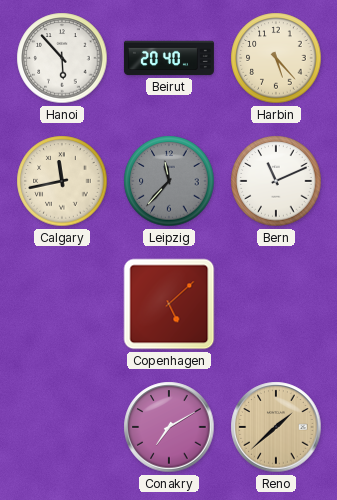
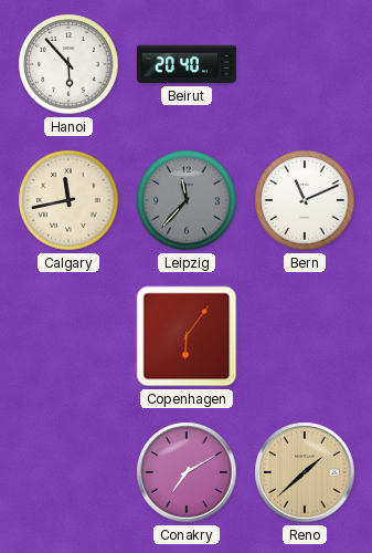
Harbin: 5:23 -> none
Copenhagen: 5:08 -> 6:06
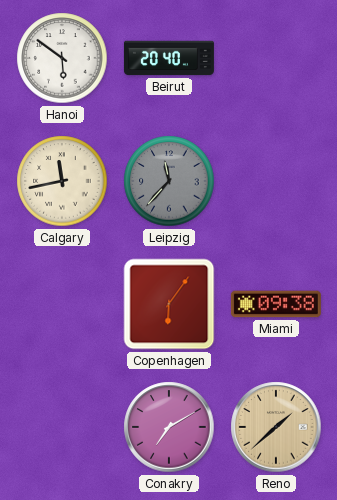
Hanoi: 5:53 -> 5:51
Bern: 11:11 -> none
Miami: none -> 09:38
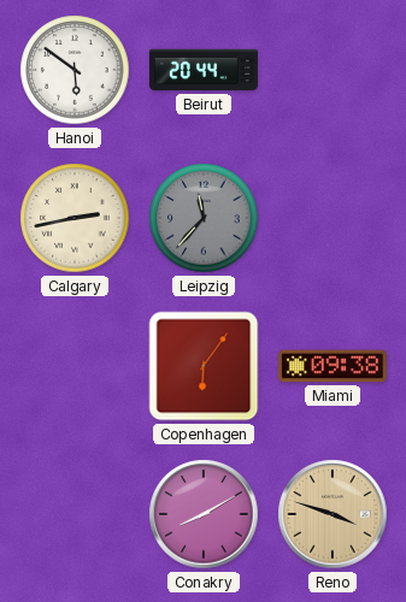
Beirut: 20:40 -> 20:44
Calgary: 11:43 -> 2:43
Conakry: 7:10 -> 8:10
Reno: 1:38 -> 3:48
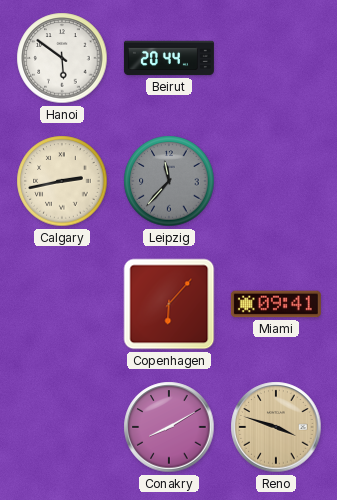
Copenhagen: 6:06 -> 6:07
Miami: 09:38 -> 09:41
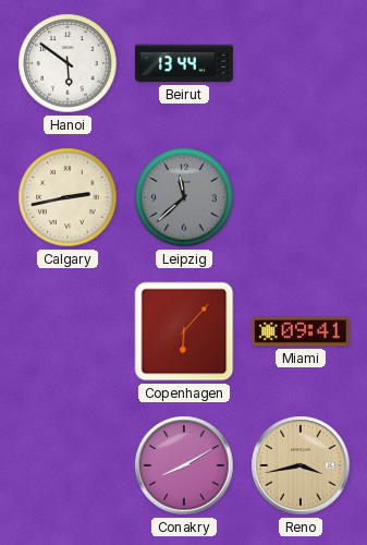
Beirut: 20:44 -> 13:44
Leipzig: 11:37 -> 11:38
Reno: 3:48 -> 3:43
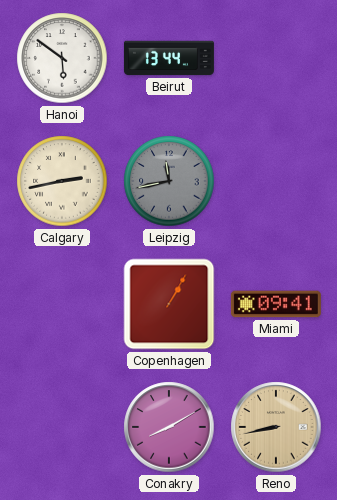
Leipzig: 11:38 -> 11:43
Copenhagen: 6:07 -> 1:05
Reno: 3:43 -> 8:43
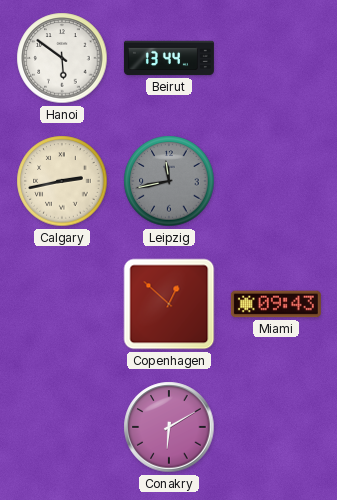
Copenhagen: 1:05 -> 12:52
Miami: 09:41 -> 09:43
Conakry: 8:10 -> 6:10
Reno: 8:43 -> none
